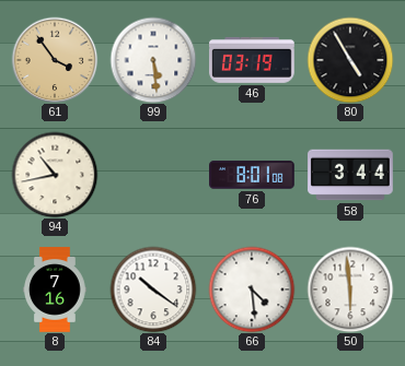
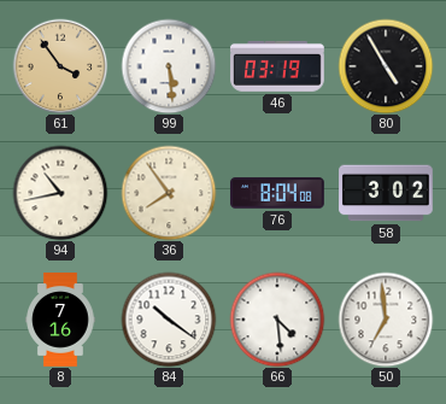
36: none -> 7:54
76: 8:01 -> 8:04
58: 3:44 -> 3:02
50: 5:59 -> 6:59
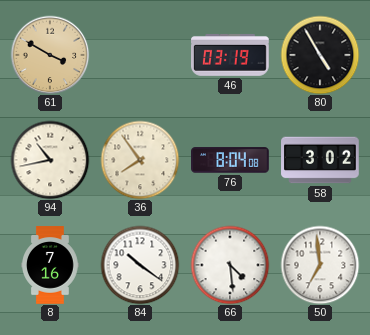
61: 3:54 -> 3:50
99: 5:29 -> none
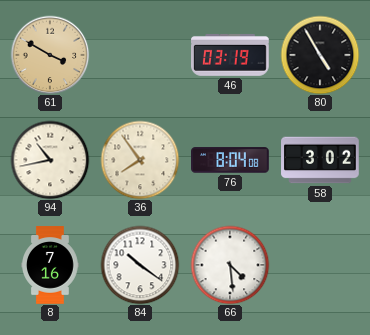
50: 6:59 -> none
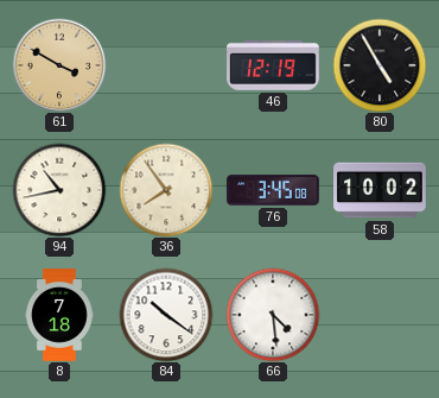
46: 03:19 -> 12:19
76: 8:04 -> 3:45
58: 3:02 -> 10:02
8: 7:16 -> 7:18
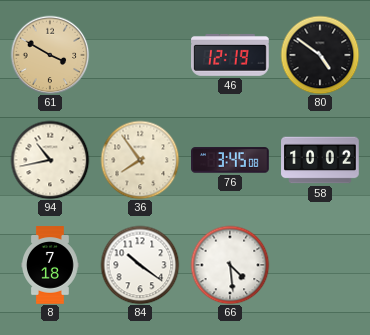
80: 4:55 -> 4:51
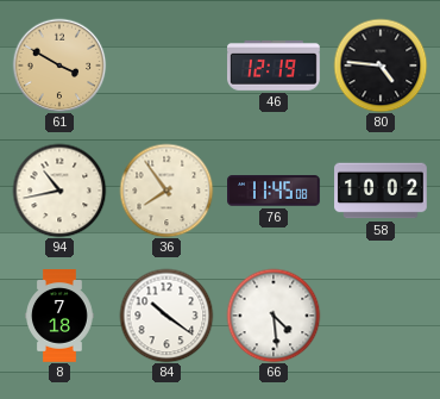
80: 4:51 -> 4:46
76: 3:45 -> 11:45
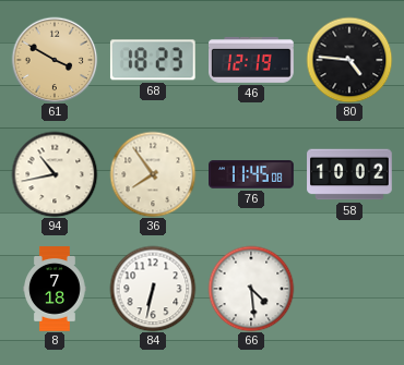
68: none -> 18:23
84: 10:21 -> 6:32
